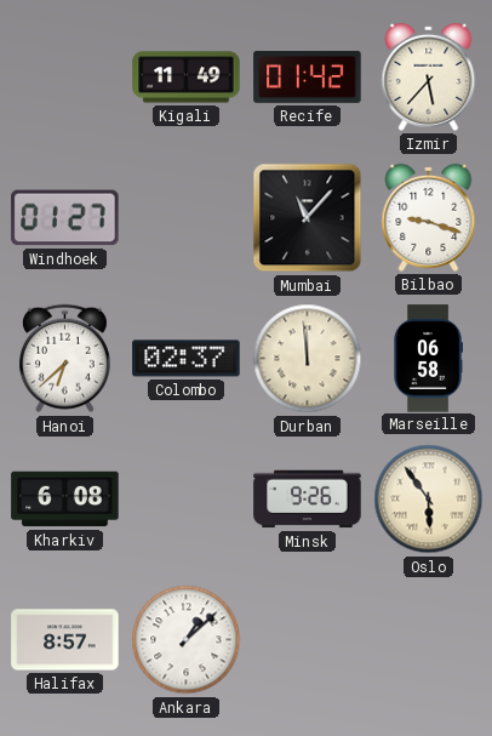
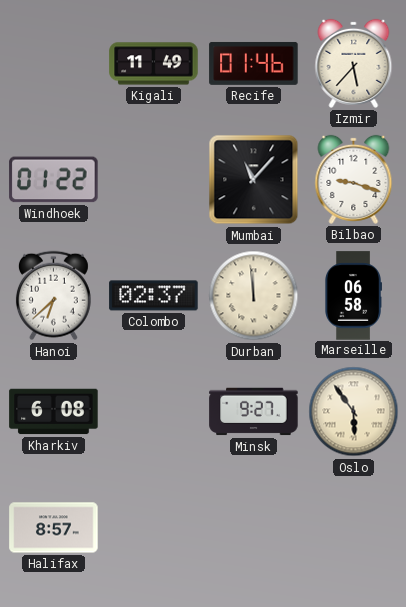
Recife: 01:42 -> 01:46
Windhoek: 01:27 -> 01:22
Minsk: 9:26 -> 9:27
Ankara: 1:08 -> none
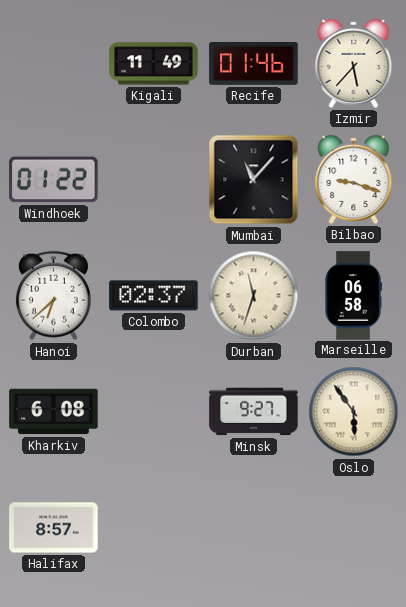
Durban: 11:59 -> 11:33
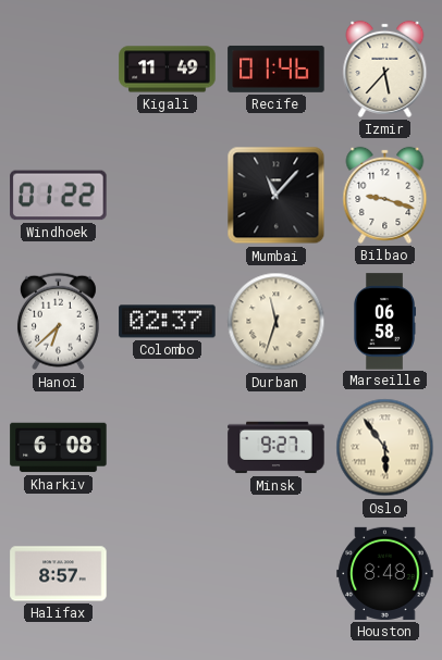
Houston: none -> 8:48
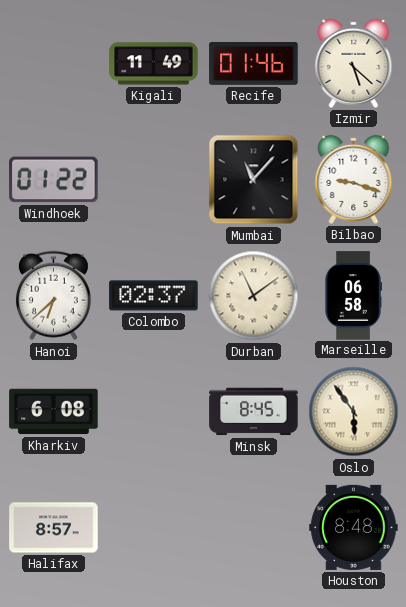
Izmir: 5:37 -> 5:22
Durban: 11:33 -> 11:09
Minsk: 9:27 -> 8:45
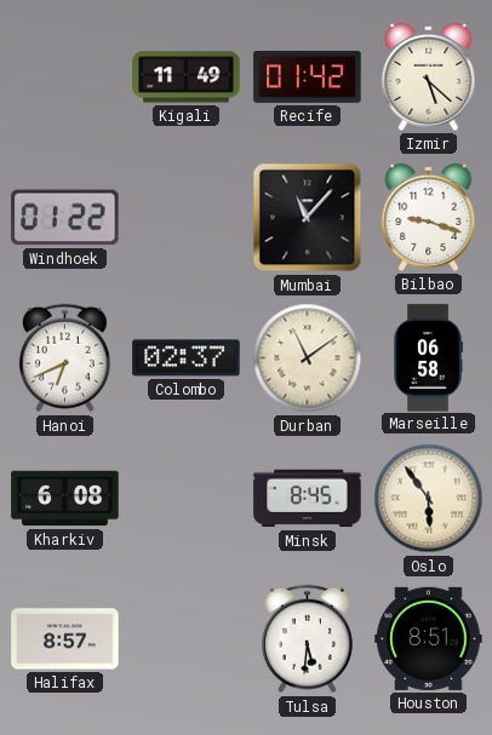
Recife: 01:46 -> 01:42
Hanoi: 6:38 -> 6:41
Tulsa: none -> 5:31
Houston: 8:48 -> 8:51
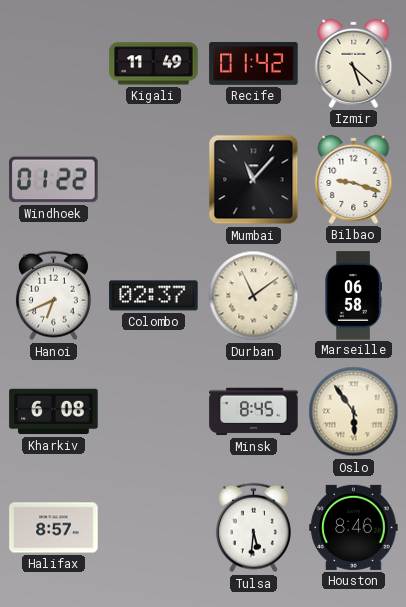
Houston: 8:51 -> 8:46
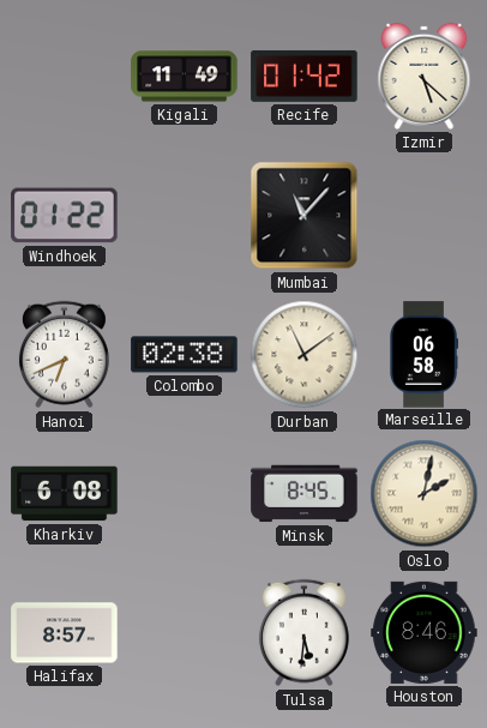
Bilbao: 9:18 -> none
Colombo: 02:37 -> 02:38
Oslo: 5:54 -> 2:02
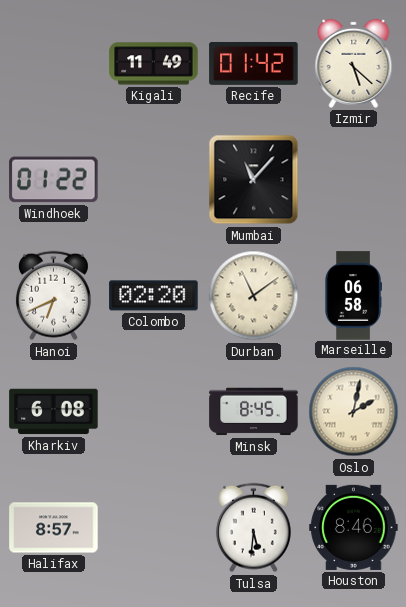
Colombo: 02:38 -> 02:20
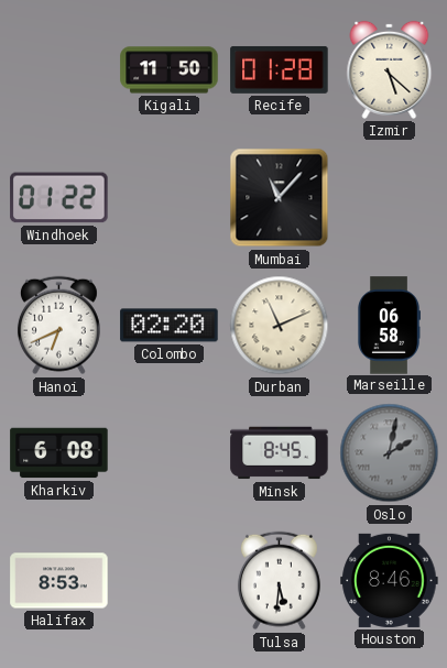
Kigali: 11:49 -> 11:50
Recife: 01:42 -> 01:28
Durban: 11:09 -> 11:11
Oslo dial: cream -> grey
Halifax: 8:57 -> 8:53
